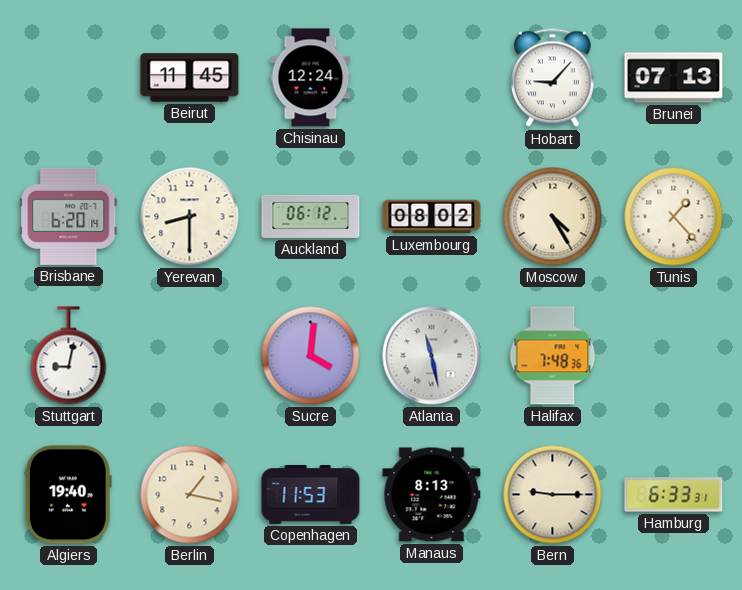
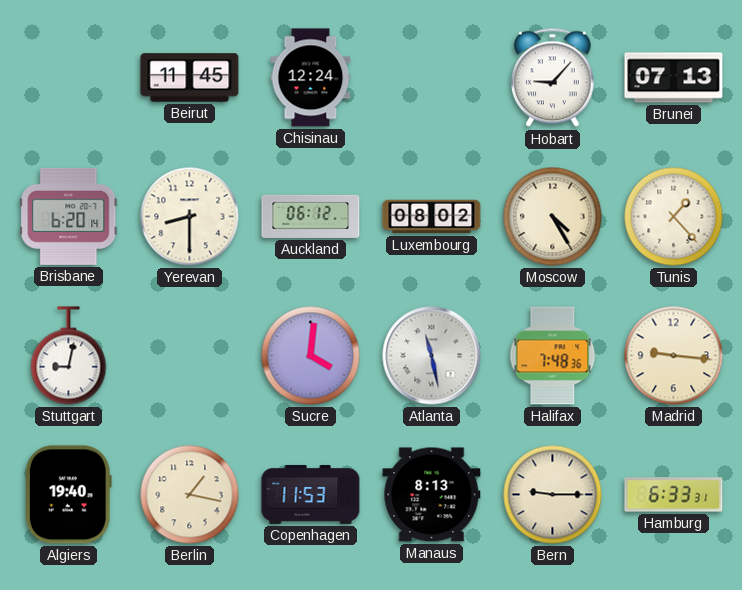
Madrid: none -> 9:16
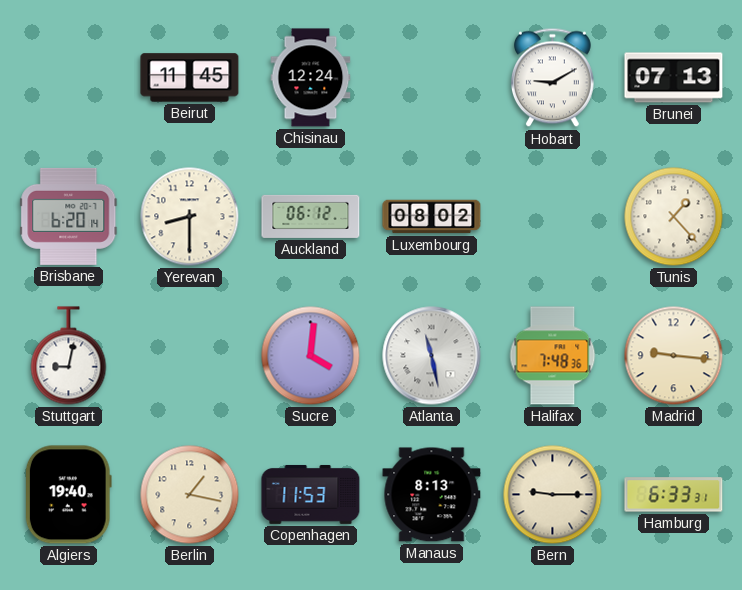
Hobart: 9:07 -> 9:10
Moscow: 4:25 -> none
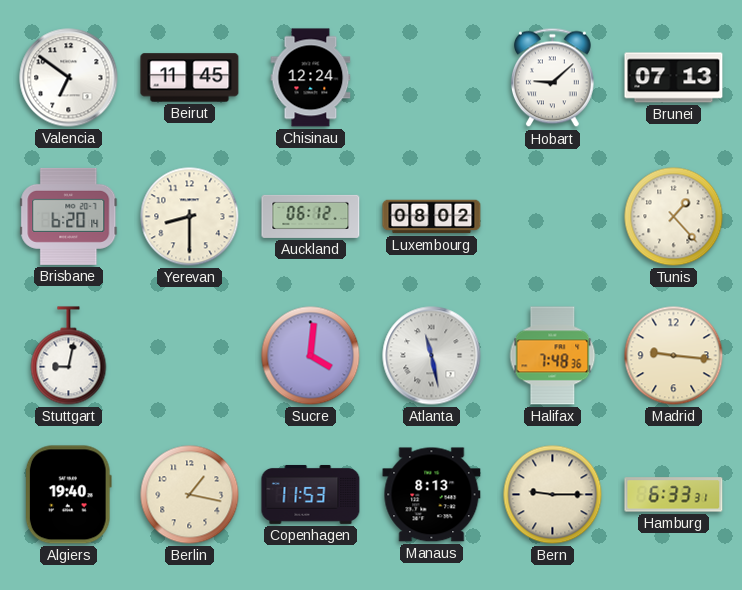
Valencia: none -> 6:51
Hobart: 9:10 -> 9:08
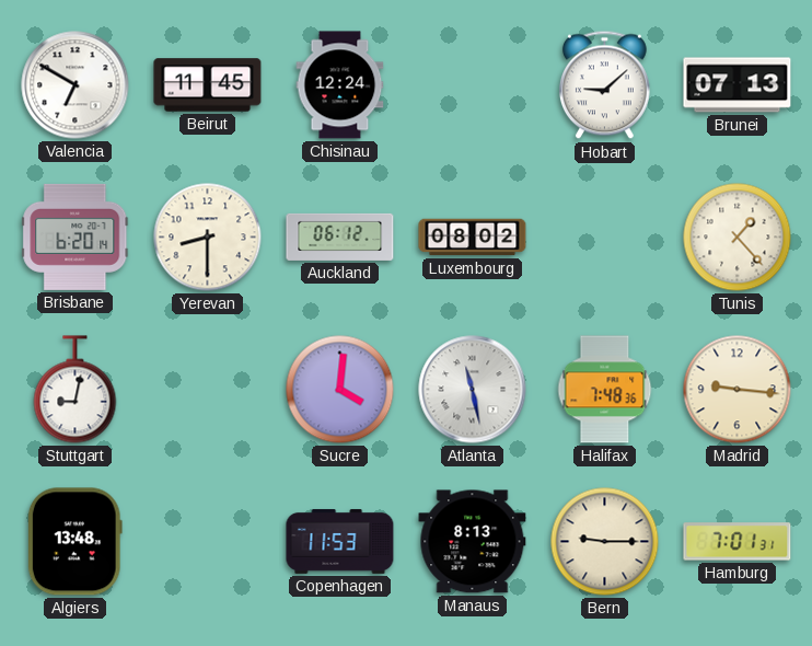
Valencia: 6:51 -> 6:50
Algiers: 19:40 -> 13:48
Berlin: 1:17 -> none
Hamburg: 6:33 -> 7:01
